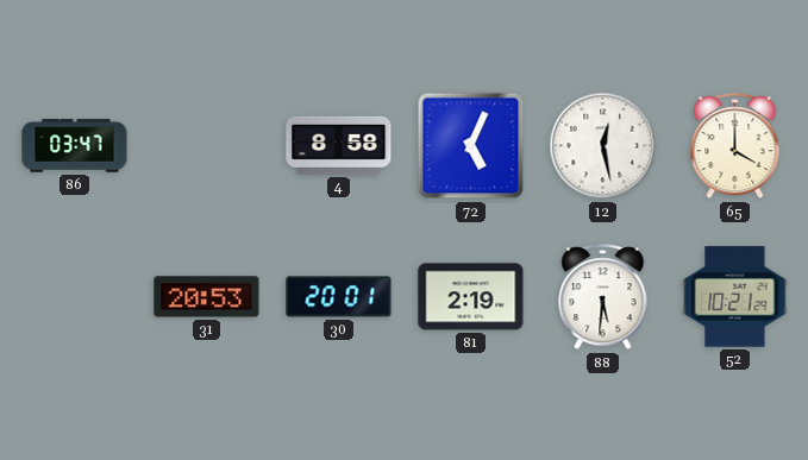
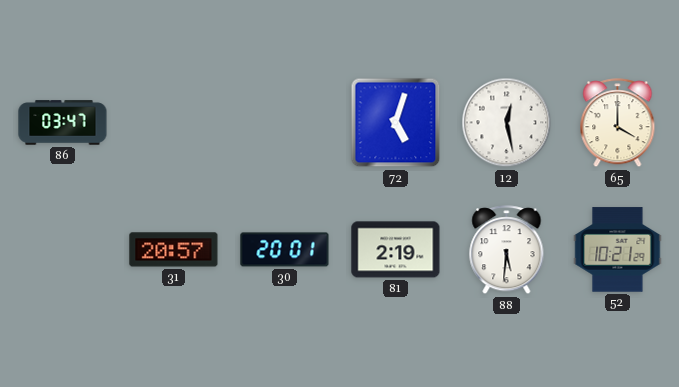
4: 8:58 -> none
72: 5:04 -> 5:03
31: 20:53 -> 20:57
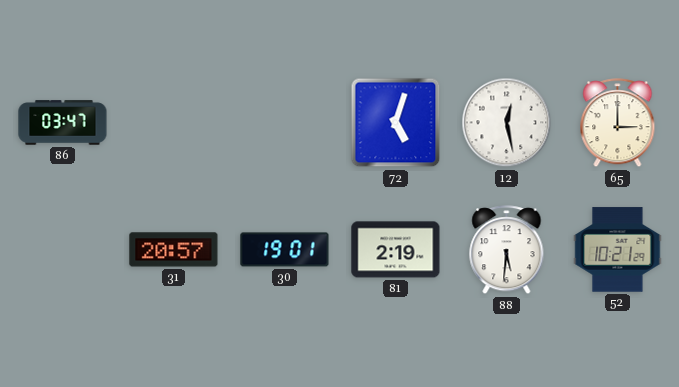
65: 4:00 -> 3:00
30: 20:01 -> 19:01
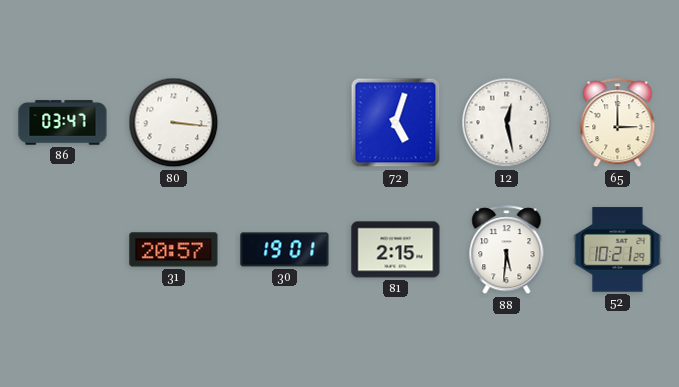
80: none -> 3:16
81: 2:19 -> 2:15
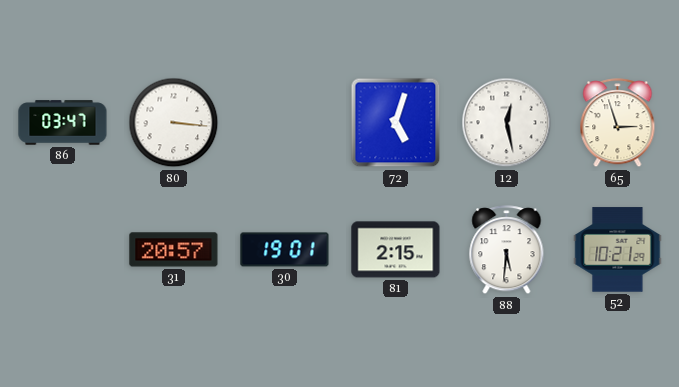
65: 3:00 -> 2:57
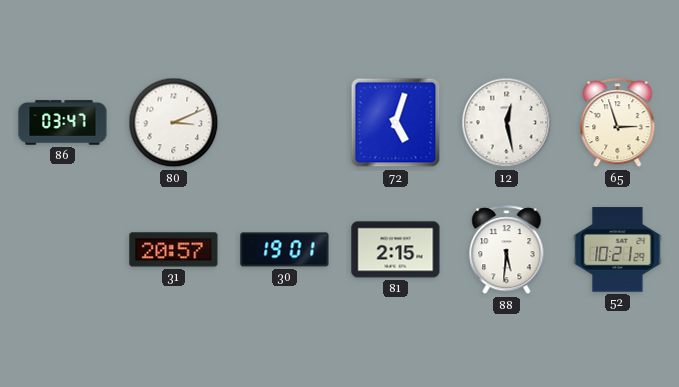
80: 3:16 -> 3:11
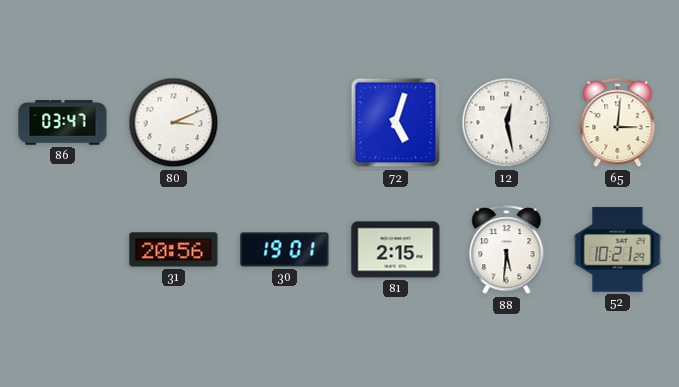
65: 2:57 -> 3:01
31: 20:57 -> 20:56
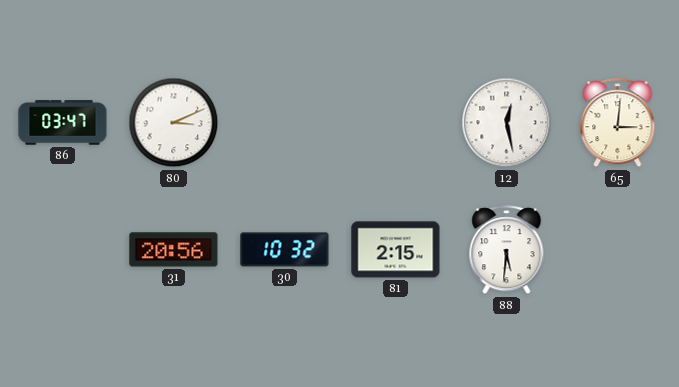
72: 5:03 -> none
30: 19:01 -> 10:32
52: 10:21 -> none
